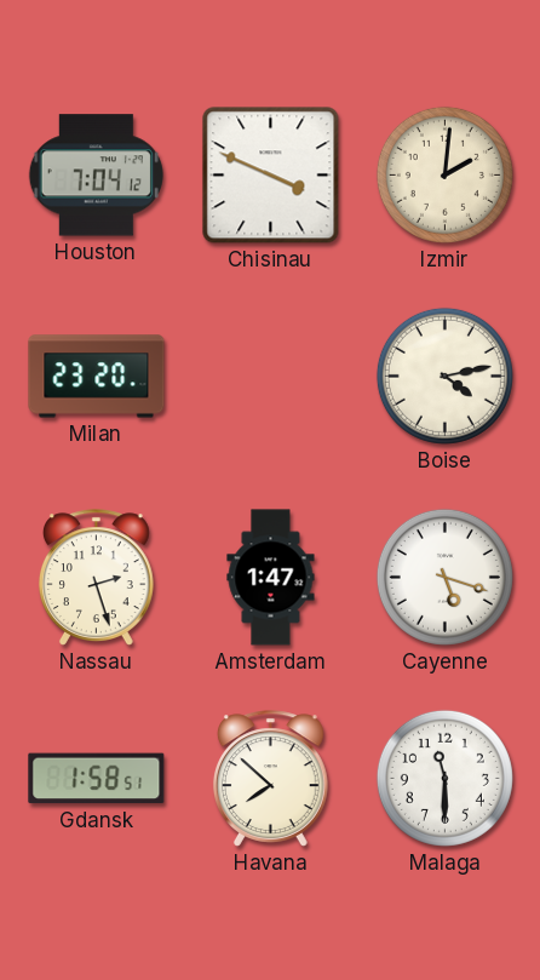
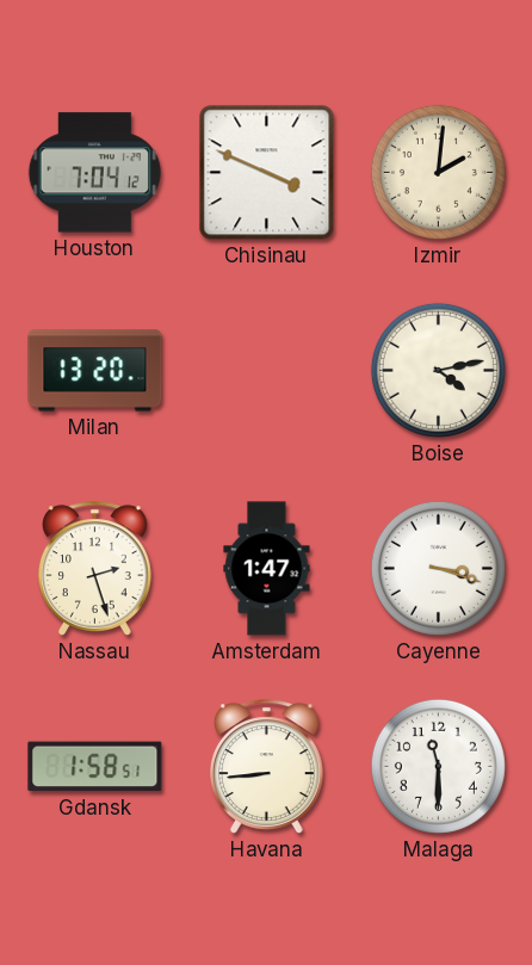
Milan: 23:20 -> 13:20
Cayenne: 5:18 -> 3:18
Havana: 7:52 -> 8:44
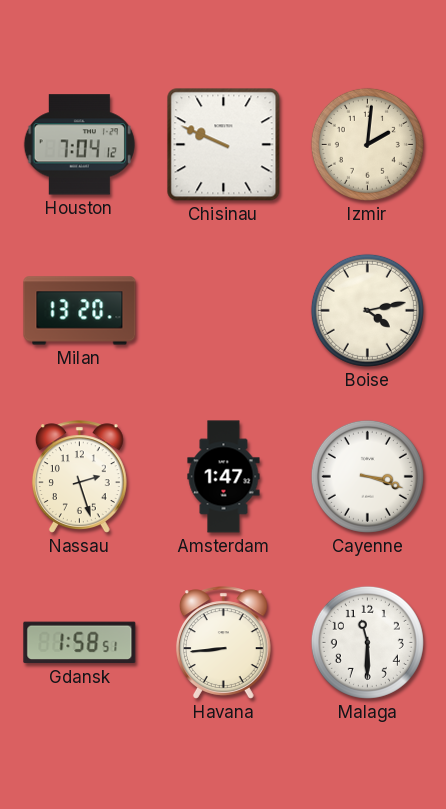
Chisinau: 3:49 -> 9:49
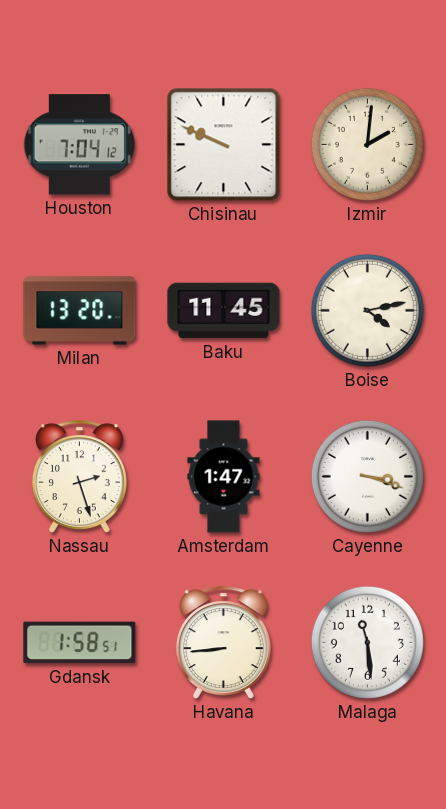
Baku: none -> 11:45
Malaga: 11:30 -> 11:29
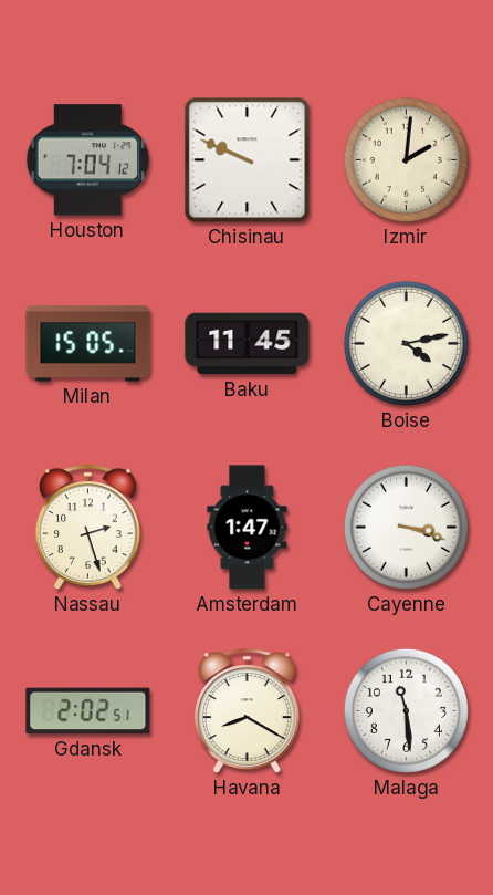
Milan: 13:20 -> 15:05
Gdansk: 1:58 -> 2:02
Havana: 8:44 -> 8:20
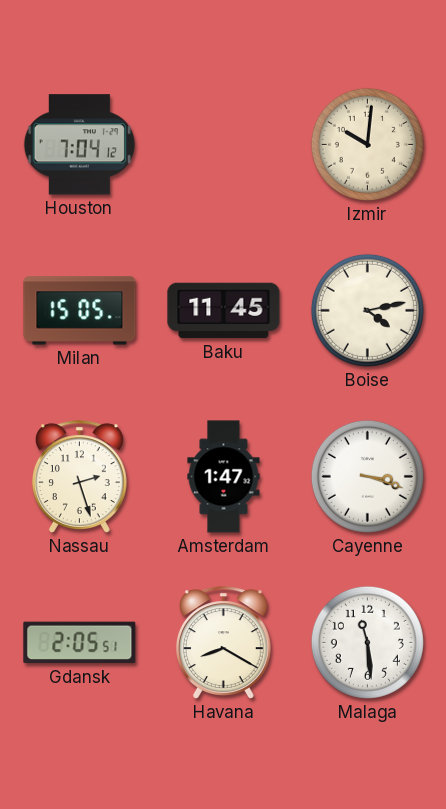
Chisinau: 9:49 -> none
Izmir: 2:01 -> 10:01
Gdansk: 2:02 -> 2:05
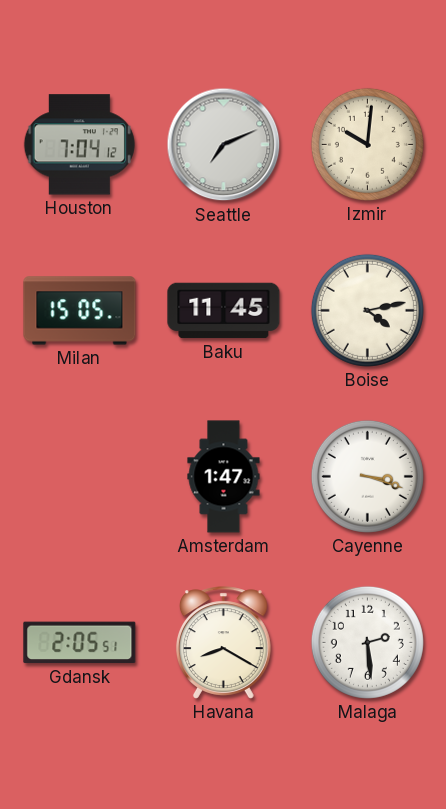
Seattle: none -> 7:11
Nassau: 2:27 -> none
Malaga: 11:29 -> 2:29
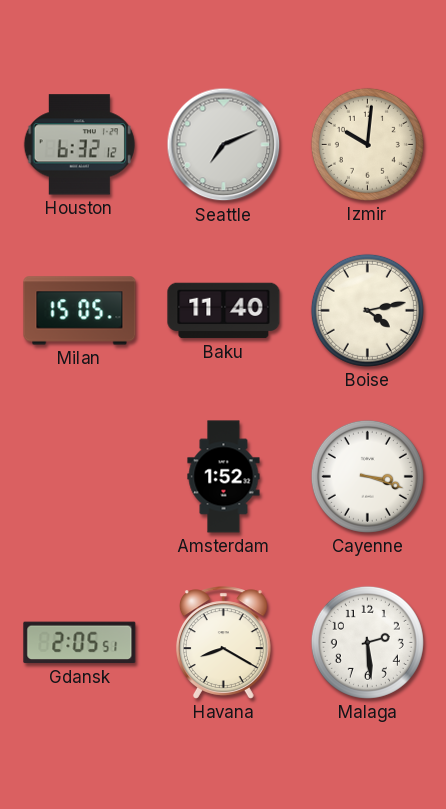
Houston: 7:04 -> 6:32
Baku: 11:45 -> 11:40
Amsterdam: 1:47 -> 1:52
